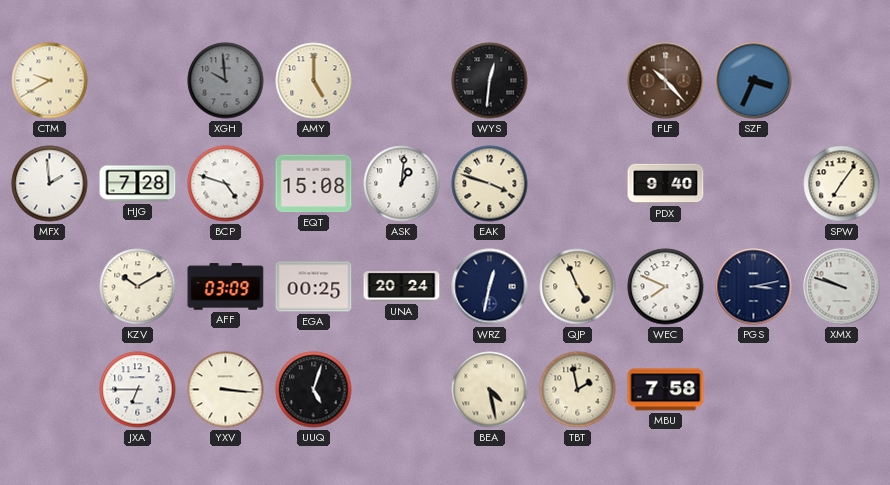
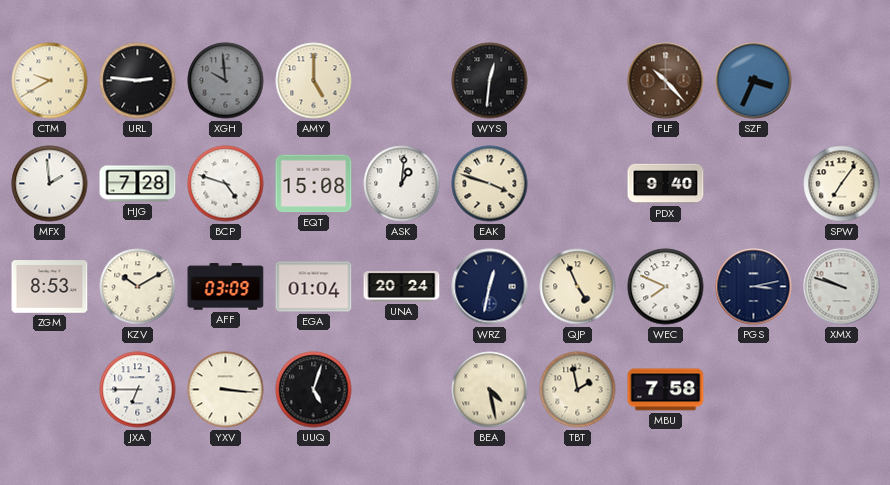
URL: none -> 2:46
ZGM: none -> 8:53
EGA: 00:25 -> 01:04
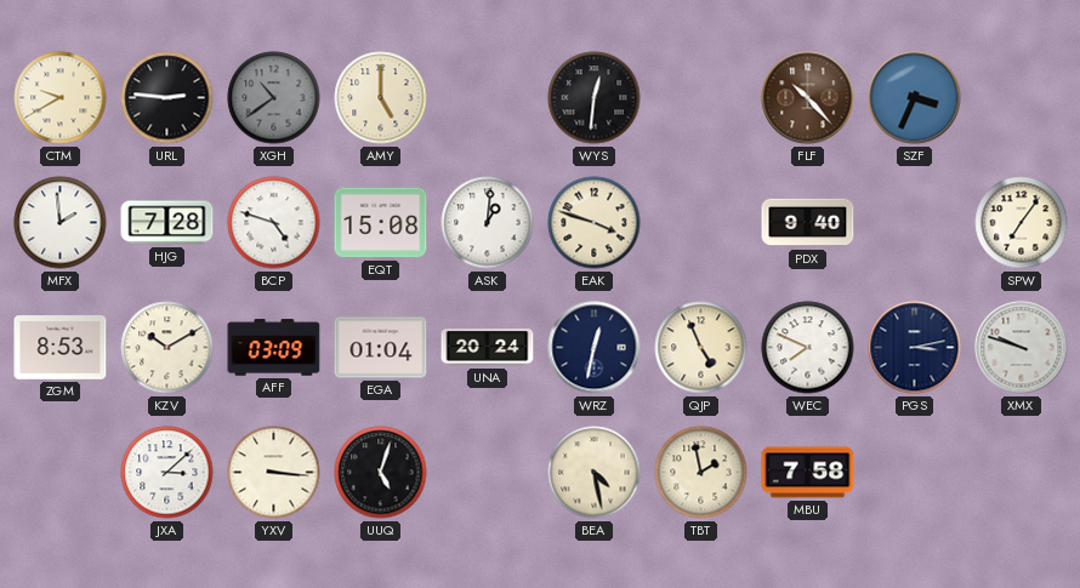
XGH: 9:59 -> 10:39
JXA: 6:45 -> 3:08
